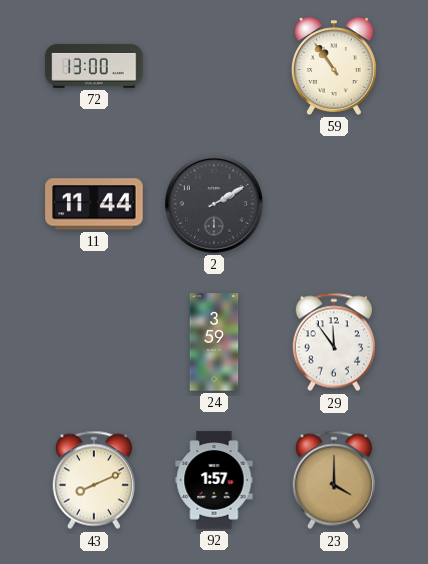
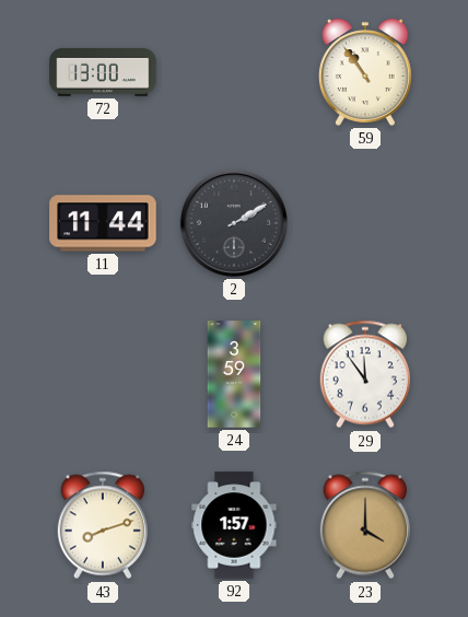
43: 8:11 -> 8:12
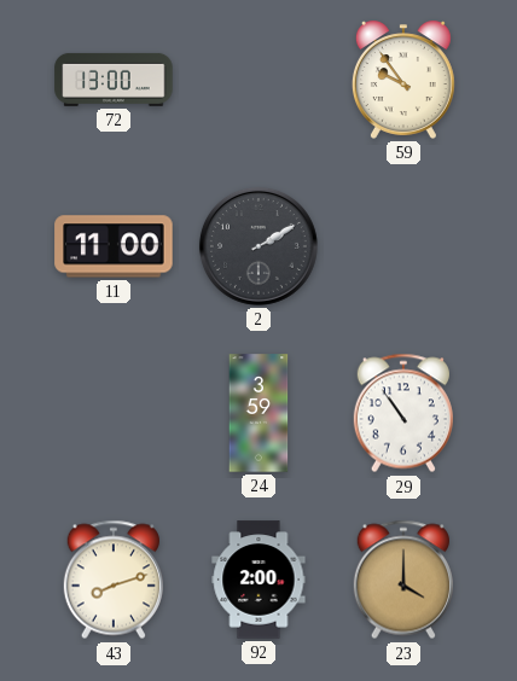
59: 10:54 -> 9:54
11: 11:44 -> 11:00
29: 11:54 -> 10:54
92: 1:57 -> 2:00
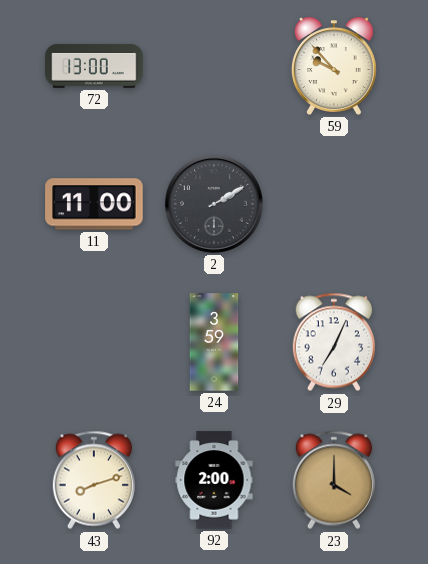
59: 9:54 -> 9:53
29: 10:54 -> 7:04
